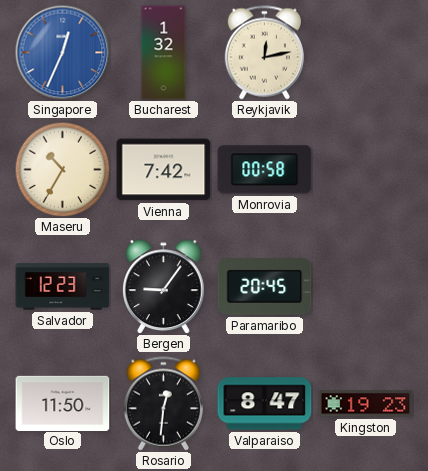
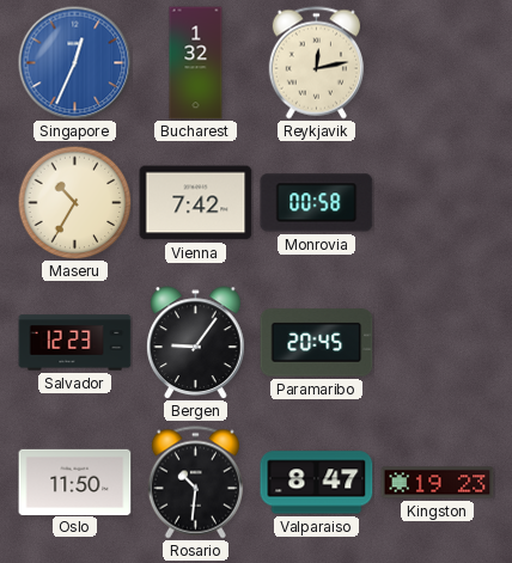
Rosario: 12:31 -> 10:31
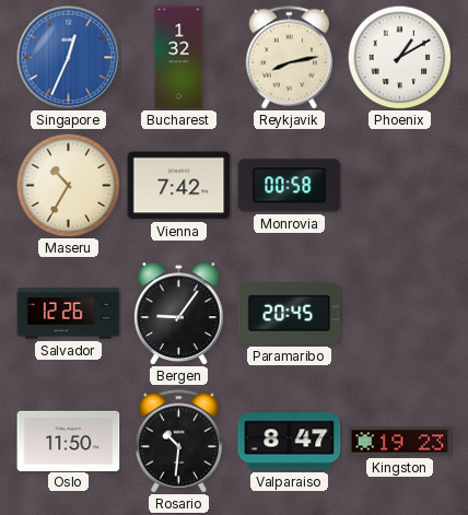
Reykjavik: 12:13 -> 8:13
Phoenix: none -> 1:10
Salvador: 12:23 -> 12:26
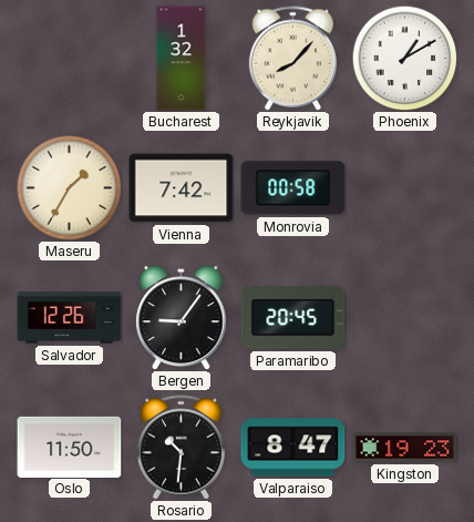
Singapore: 12:34 -> none
Reykjavik: 8:13 -> 8:07
Maseru: 10:35 -> 1:35
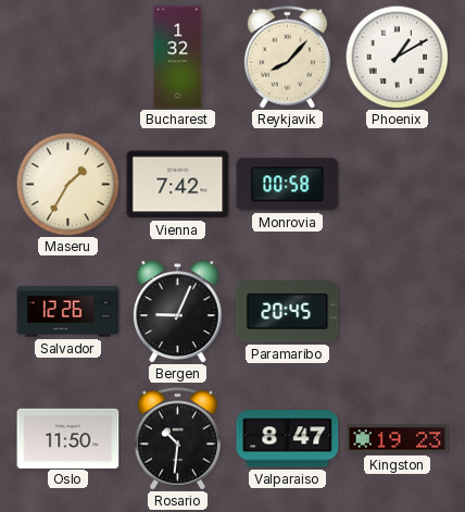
Bergen: 9:06 -> 9:04
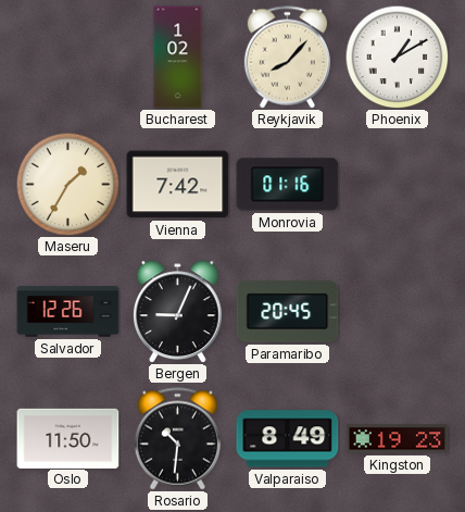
Bucharest: 1:32 -> 1:02
Monrovia: 00:58 -> 01:16
Valparaiso: 8:47 -> 8:49
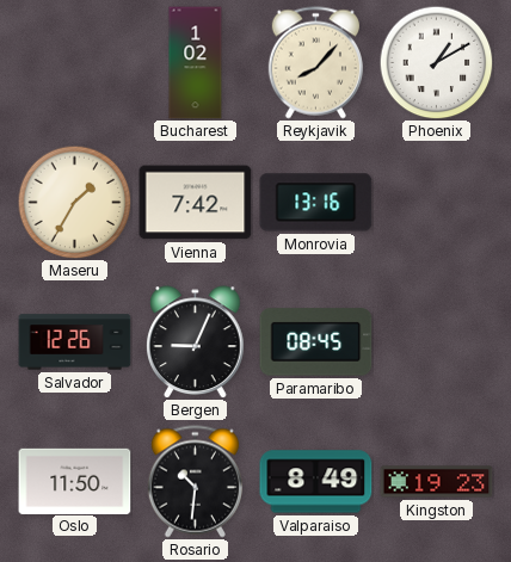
Monrovia: 01:16 -> 13:16
Paramaribo: 20:45 -> 08:45
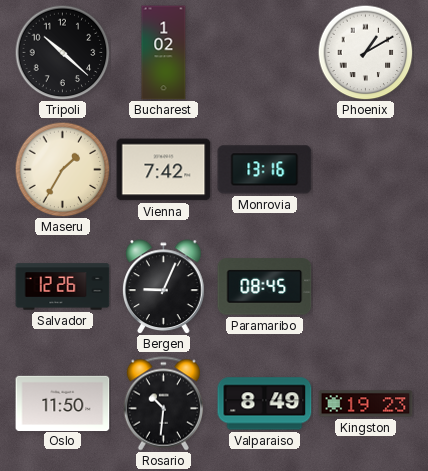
Tripoli: none -> 10:22
Reykjavik: 8:07 -> none
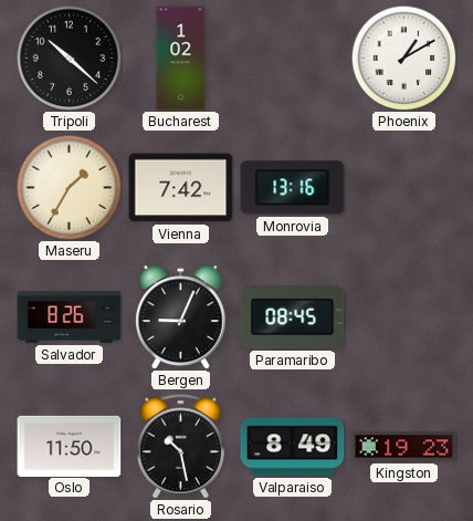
Salvador: 12:26 -> 8:26
Rosario: 10:31 -> 10:28
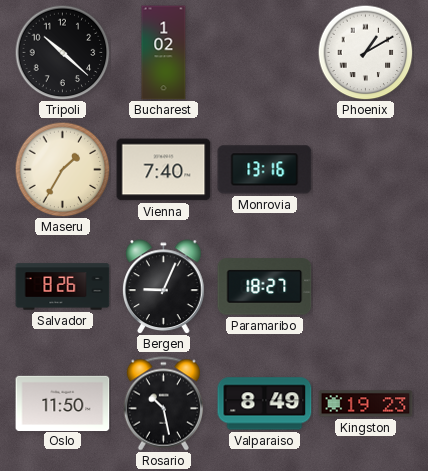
Vienna: 7:42 -> 7:40
Paramaribo: 08:45 -> 18:27
